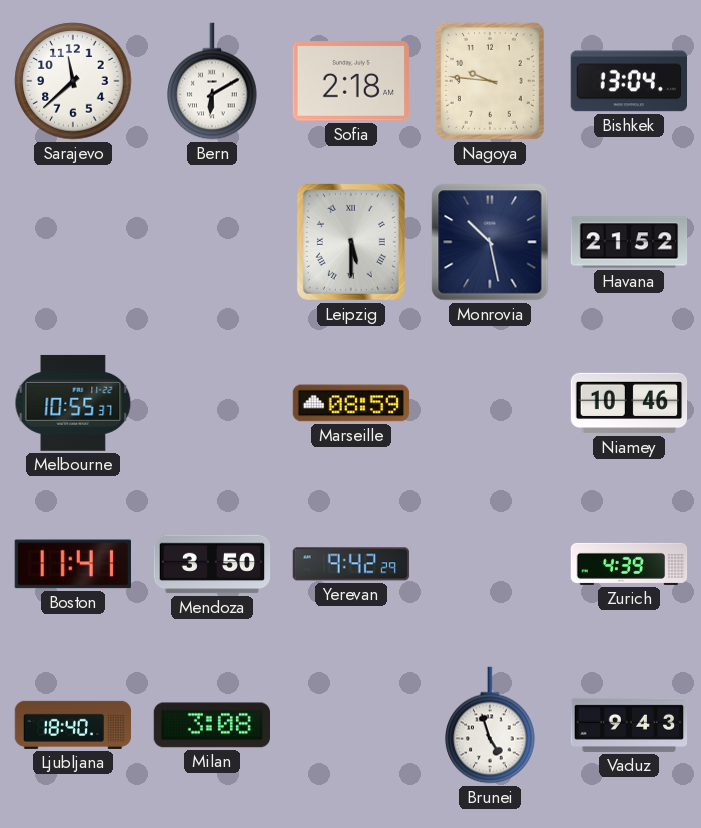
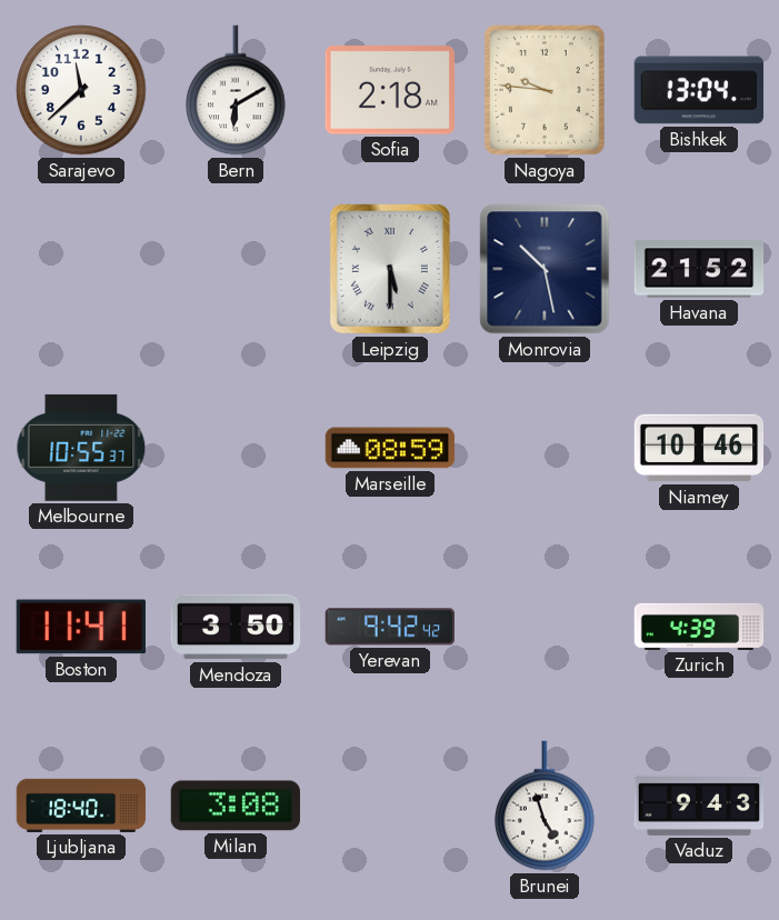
Yerevan: 9:42:29 -> 9:42:42
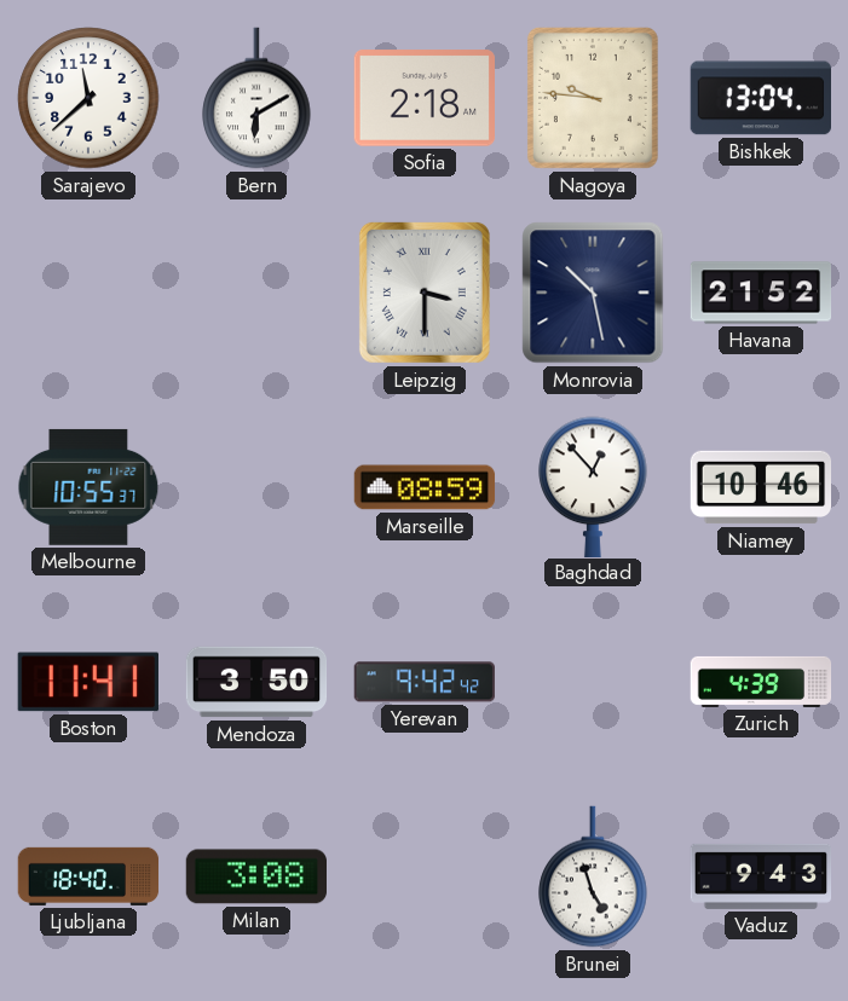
Leipzig: 5:30 -> 3:30
Baghdad: none -> 12:53
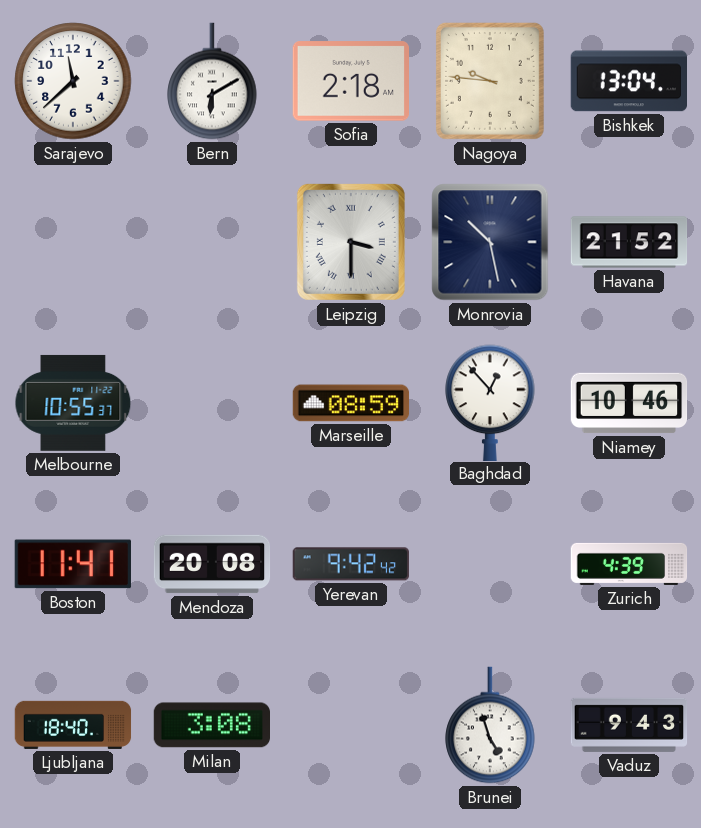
Mendoza: 3:50 -> 20:08
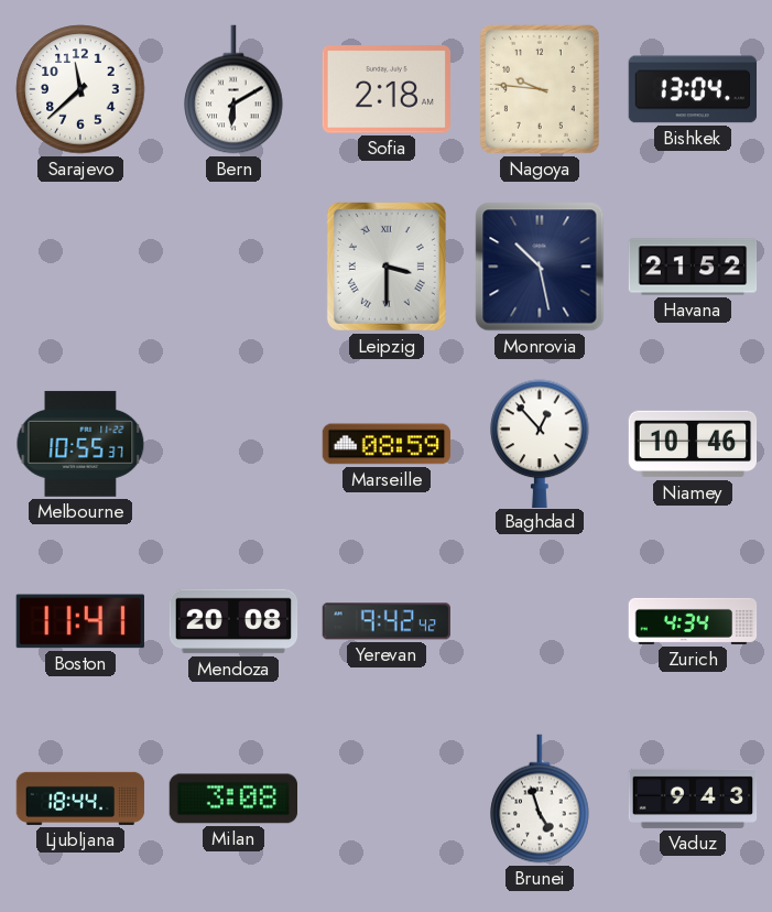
Zurich: 4:39 -> 4:34
Ljubljana: 18:40 -> 18:44
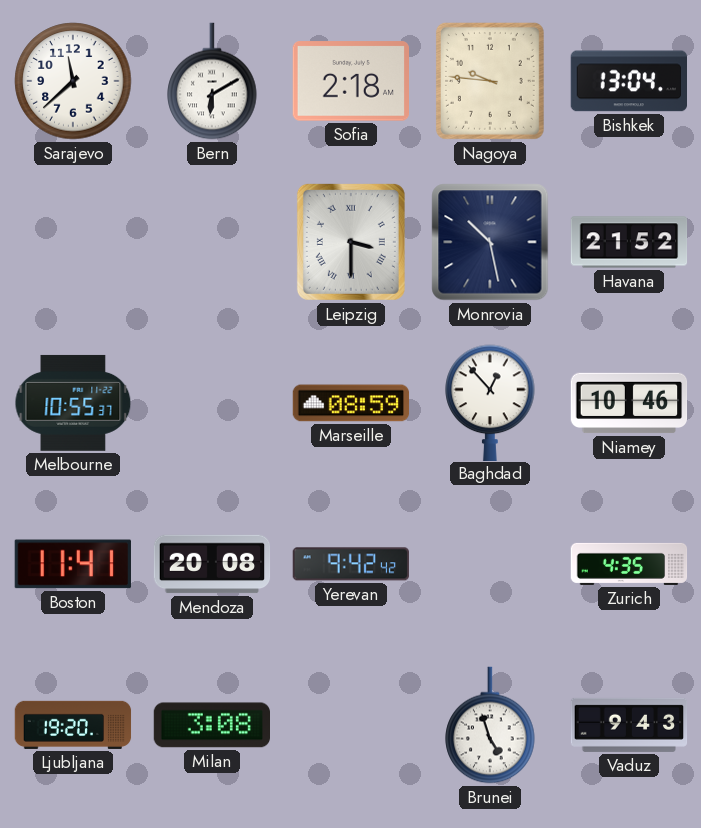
Zurich: 4:34 -> 4:35
Ljubljana: 18:44 -> 19:20
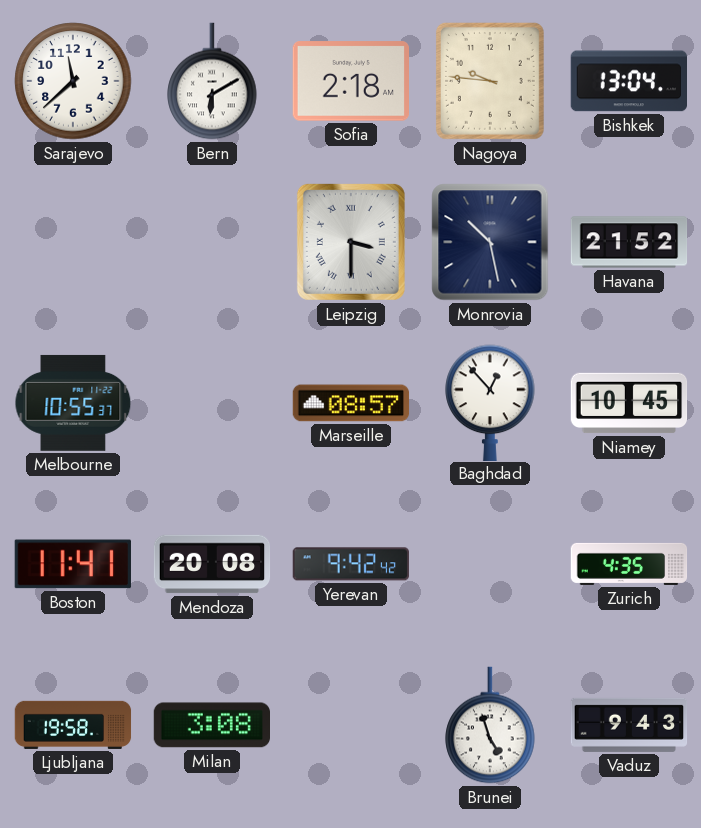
Marseille: 08:59 -> 08:57
Niamey: 10:46 -> 10:45
Ljubljana: 19:20 -> 19:58
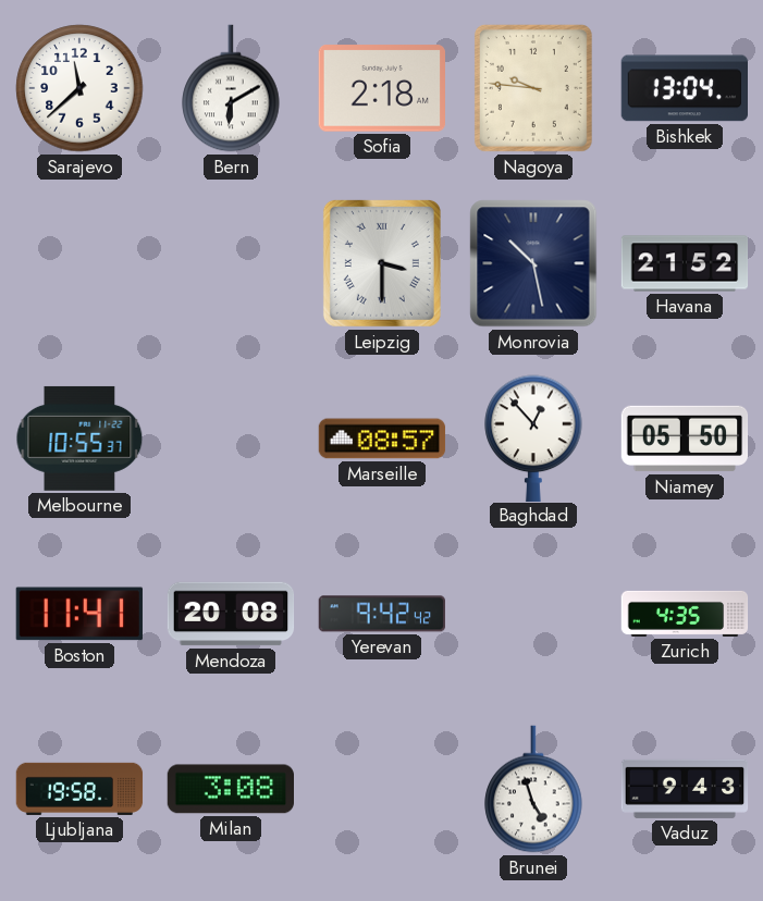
Niamey: 10:45 -> 05:50
